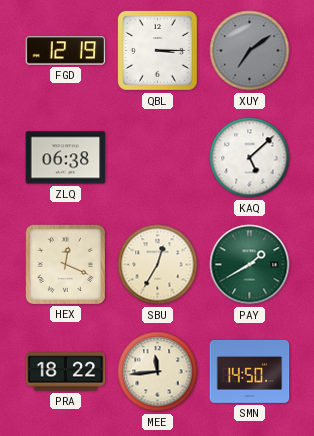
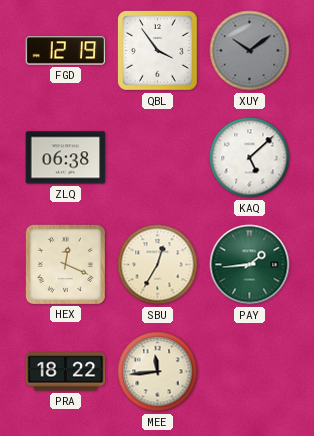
QBL: 3:15 -> 3:54
XUY: 7:09 -> 10:09
PAY: 1:40 -> 1:44
SMN: 14:50 -> none
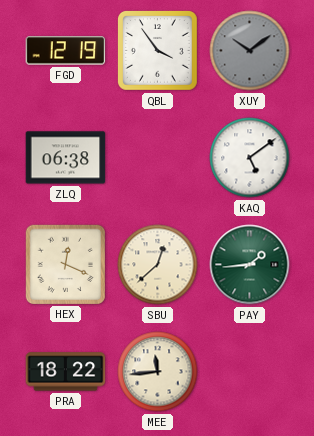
KAQ: 5:08 -> 5:09
SBU: 12:35 -> 12:38
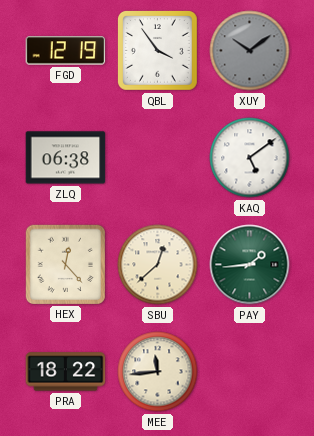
HEX: 12:19 -> 12:23
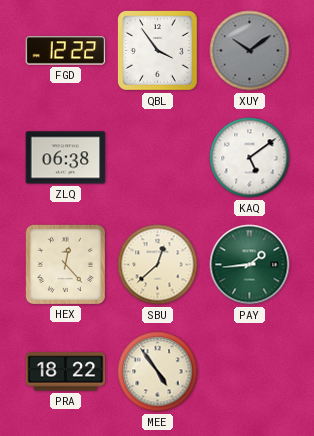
FGD: 12:19 -> 12:22
MEE: 11:44 -> 4:54
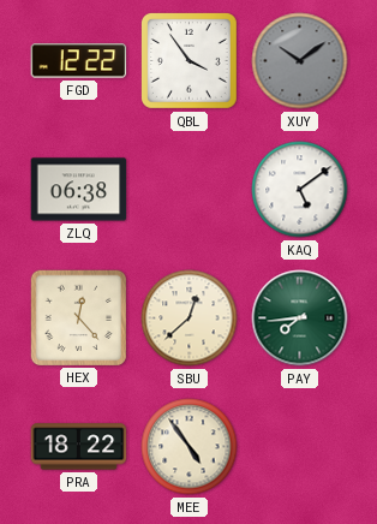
PAY: 1:44 -> 7:44
